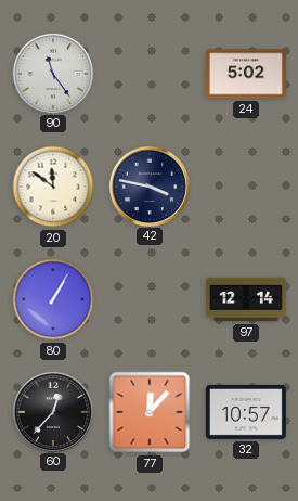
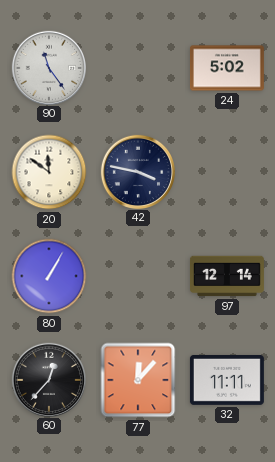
32: 10:57 -> 11:11
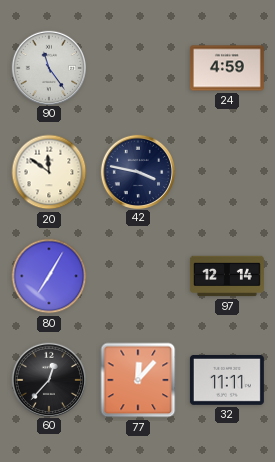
24: 5:02 -> 4:59
80: 1:05 -> 7:05
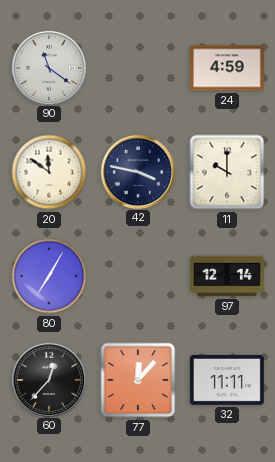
90: 11:24 -> 11:21
11: none -> 10:00
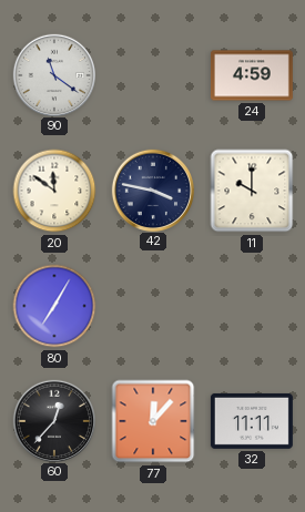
97: 12:14 -> none
